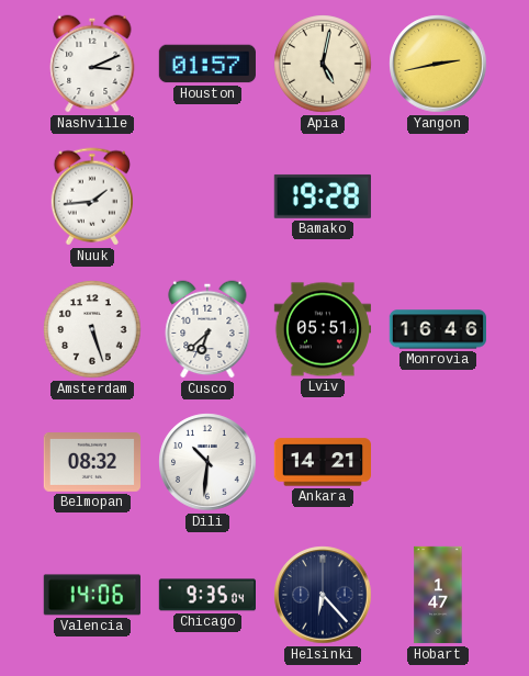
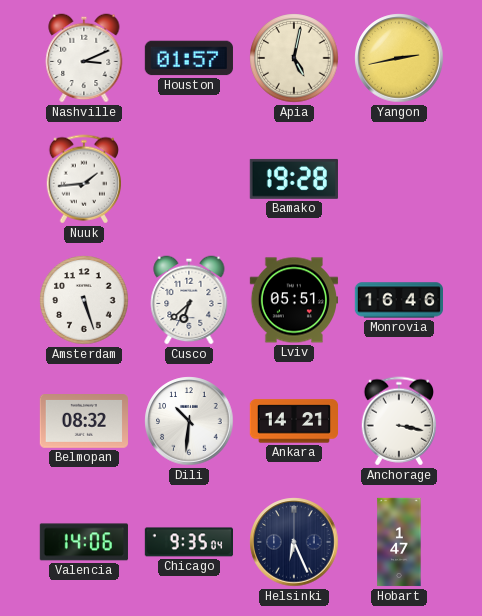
Anchorage: none -> 3:17
Helsinki: 6:23 -> 6:26
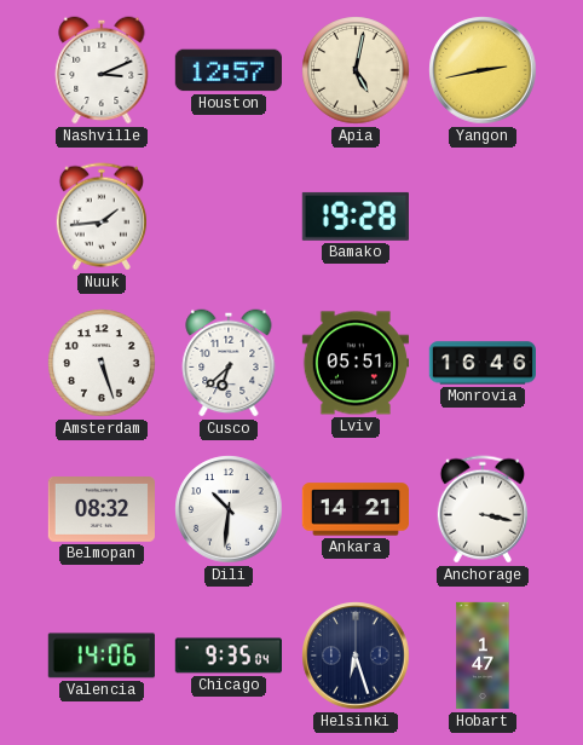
Houston: 01:57 -> 12:57
Helsinki: 6:26 -> 6:27
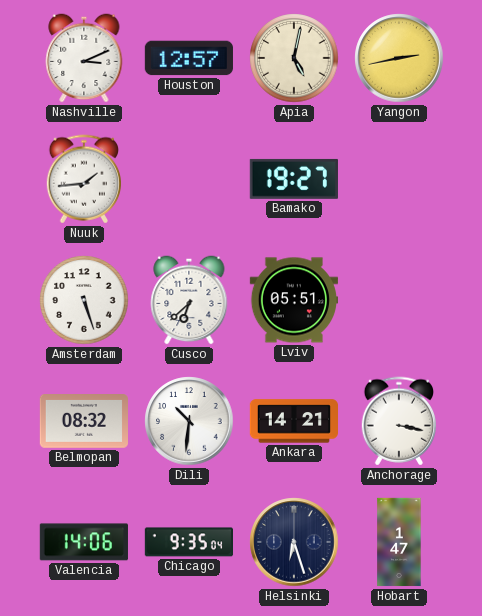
Bamako: 19:28 -> 19:27
Monrovia: 16:46 -> none
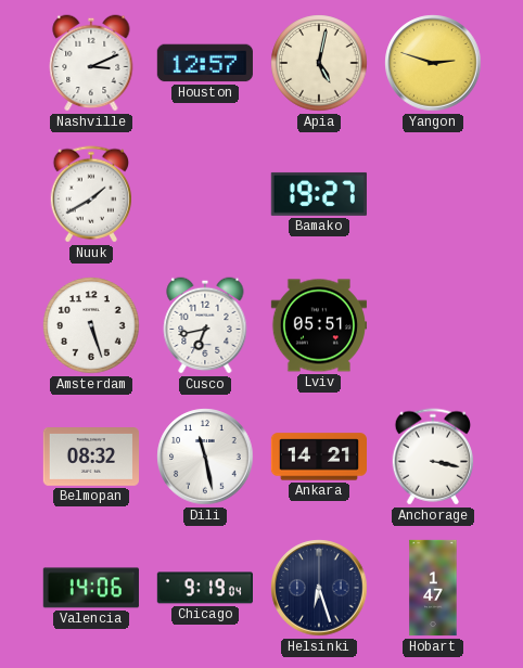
Yangon: 2:43 -> 2:48
Nuuk: 1:44 -> 1:40
Cusco: 6:38 -> 6:43
Dili: 10:31 -> 11:28
Chicago: 9:35 -> 9:19
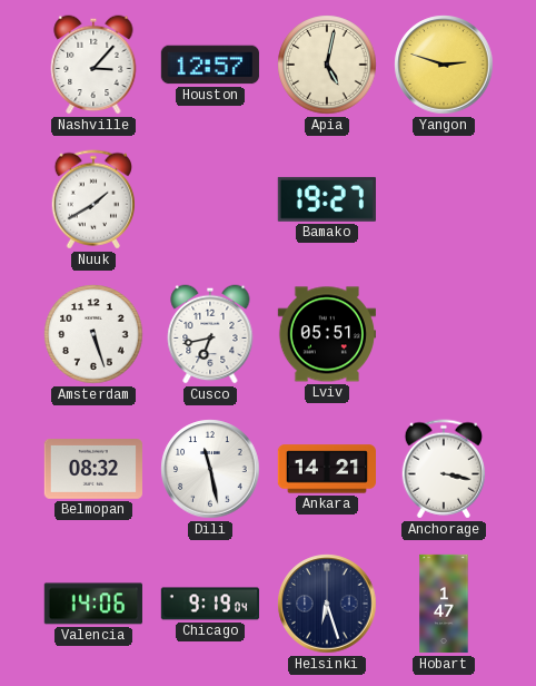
Nashville: 3:11 -> 3:07
